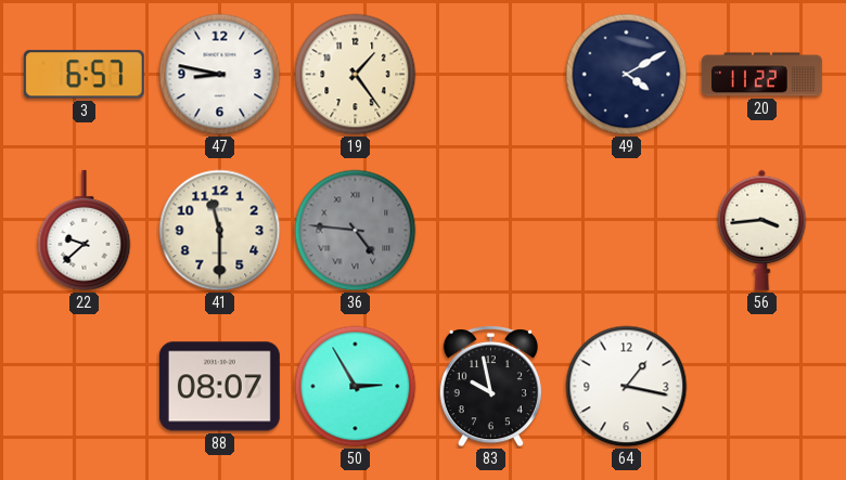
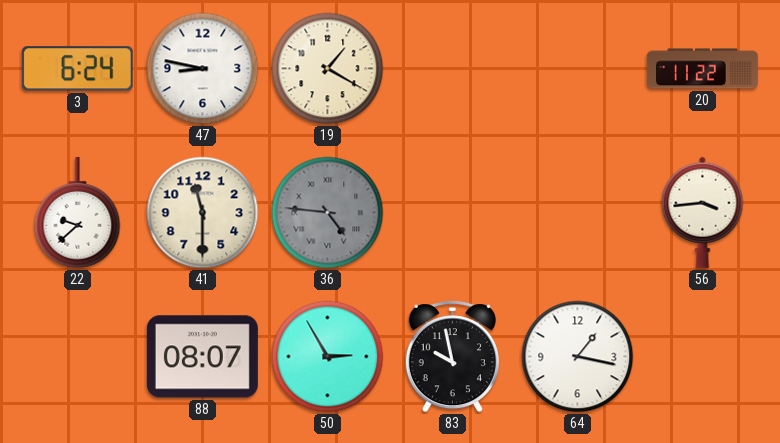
3: 6:57 -> 6:24
19: 1:24 -> 1:20
49: 4:10 -> none
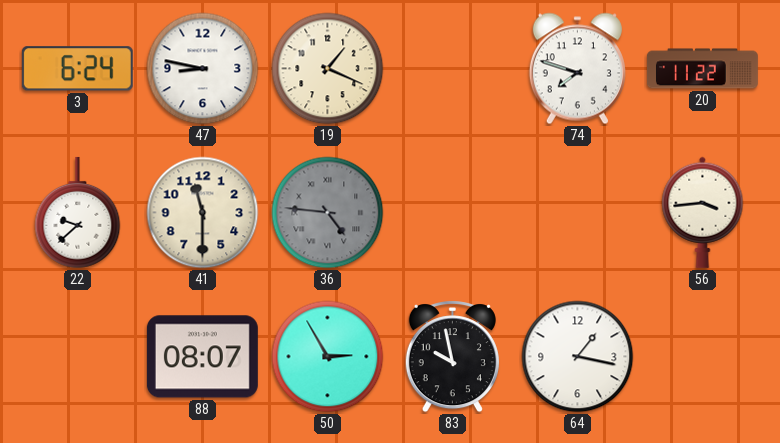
19: 1:20 -> 1:19
74: none -> 7:48
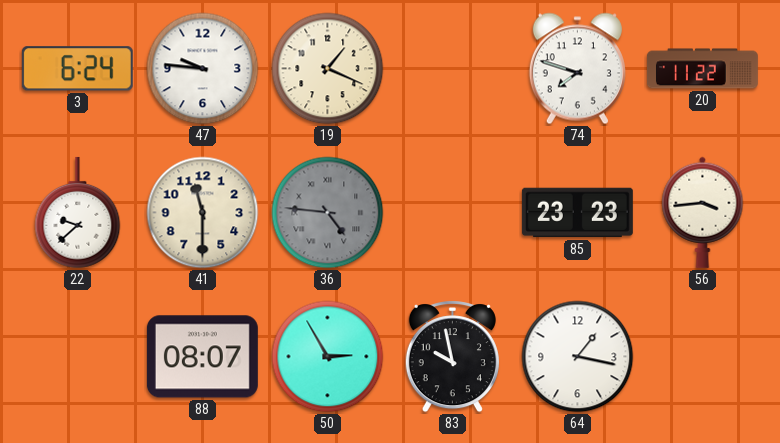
47: 8:47 -> 9:46
85: none -> 23:23
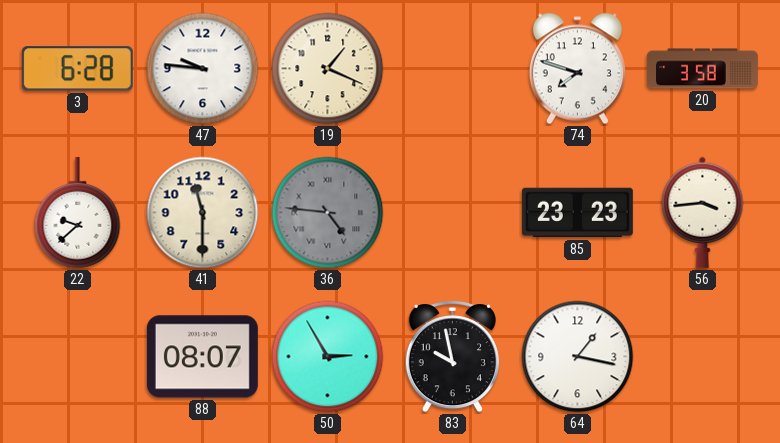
3: 6:24 -> 6:28
20: 11:22 -> 3:58
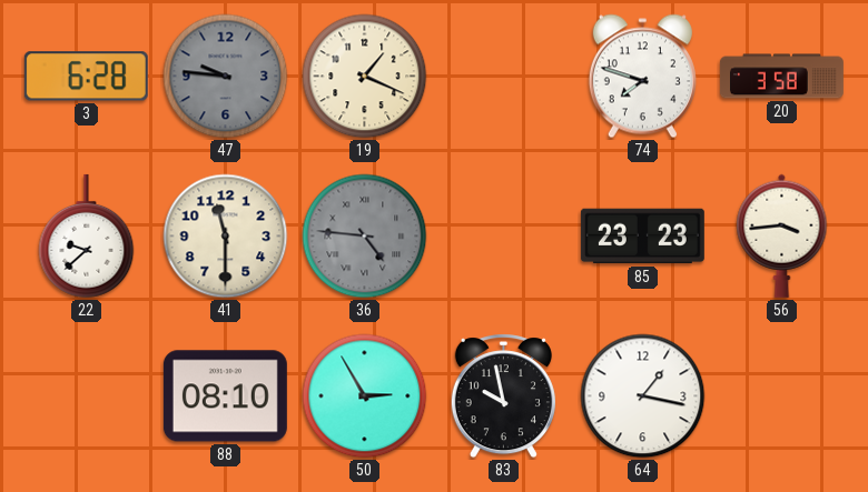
47 dial: white -> grey
88: 08:07 -> 08:10
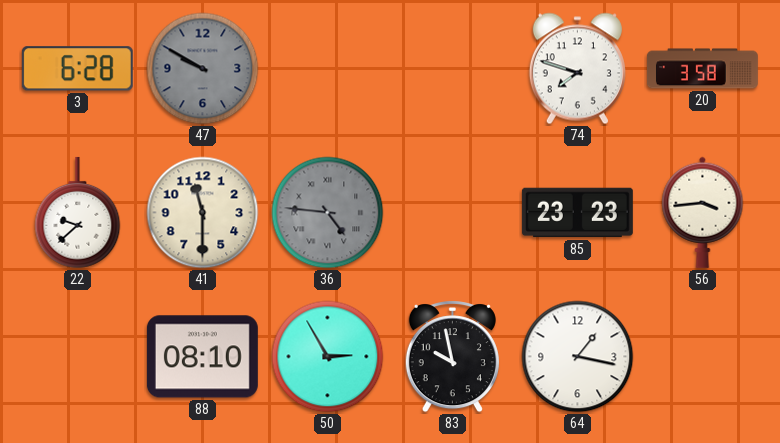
47: 9:46 -> 9:50
19: 1:19 -> none
